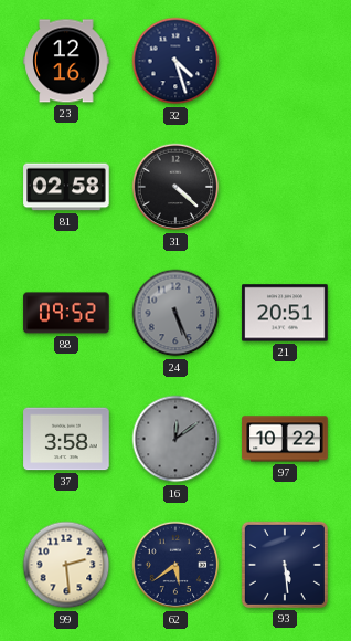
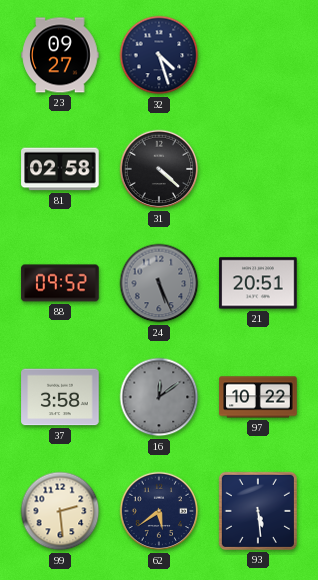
23: 12:16 -> 09:27
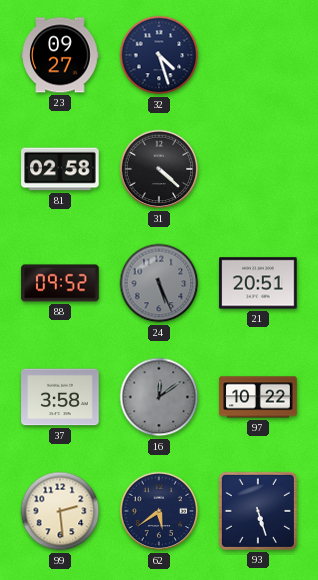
93: 5:29 -> 5:27
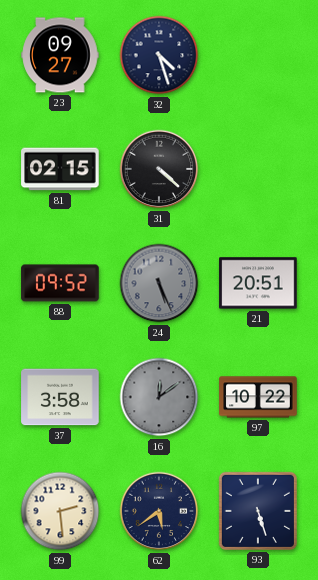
81: 02:58 -> 02:15
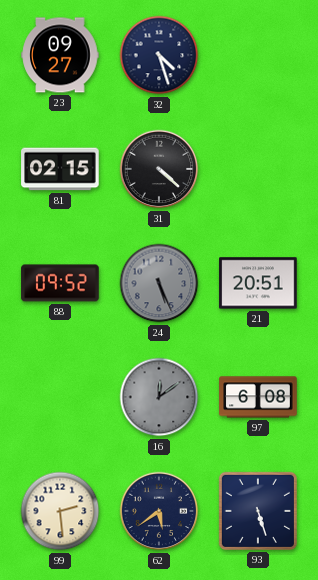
37: 3:58 -> none
97: 10:22 -> 6:08
